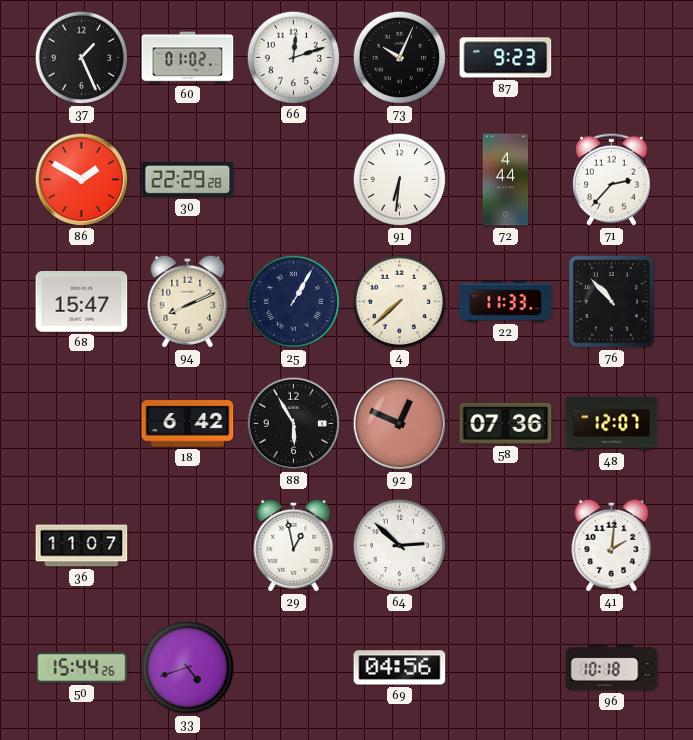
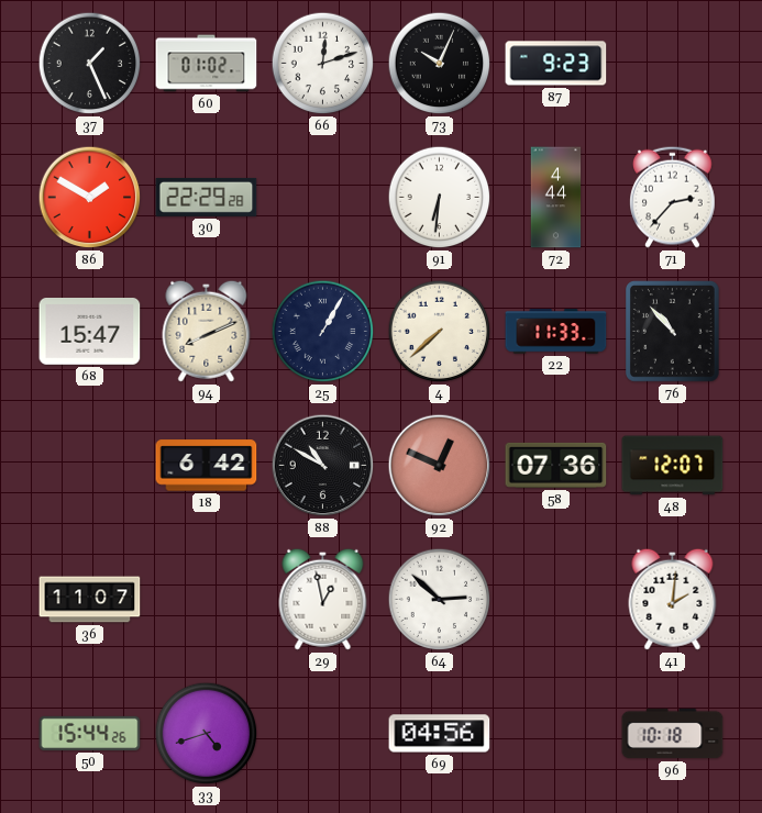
88: 5:55 -> 10:50
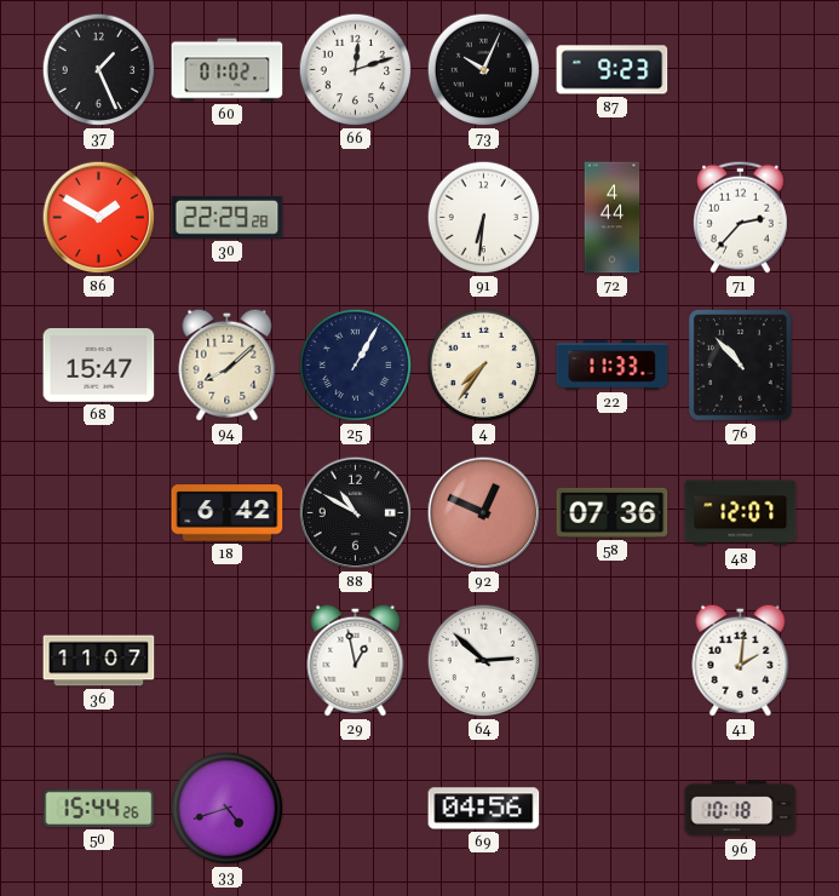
94: 8:11 -> 8:08
4: 7:38 -> 7:36
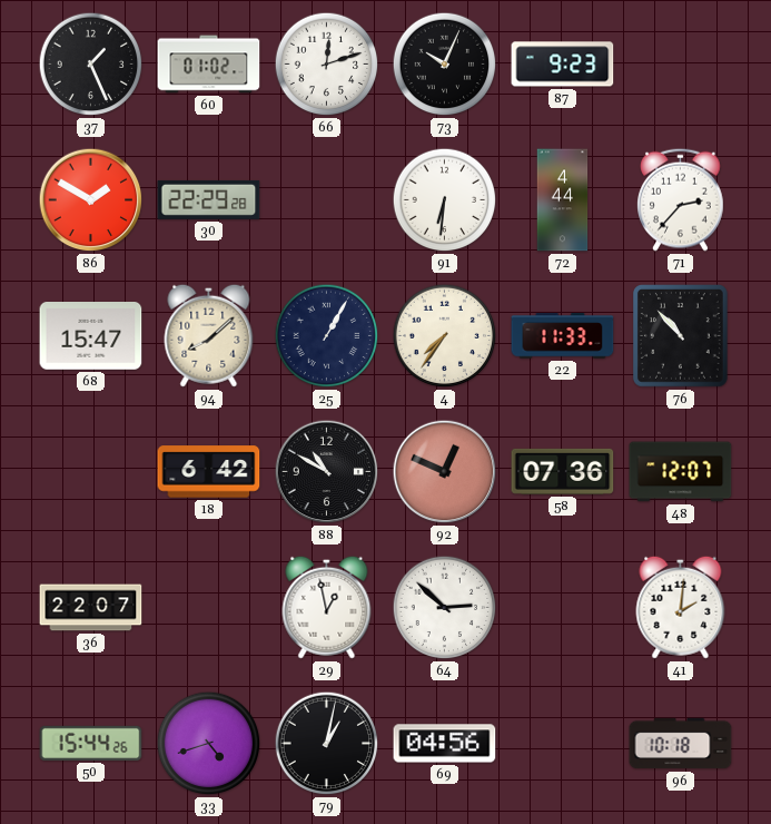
36: 11:07 -> 22:07
79: none -> 1:02
